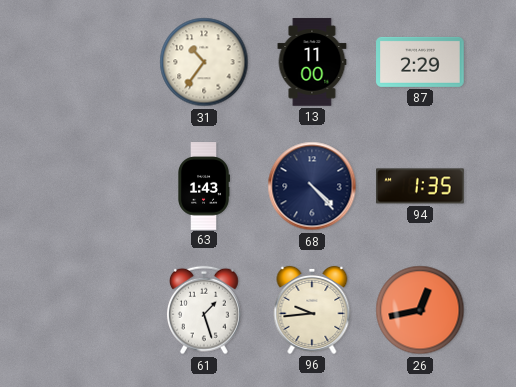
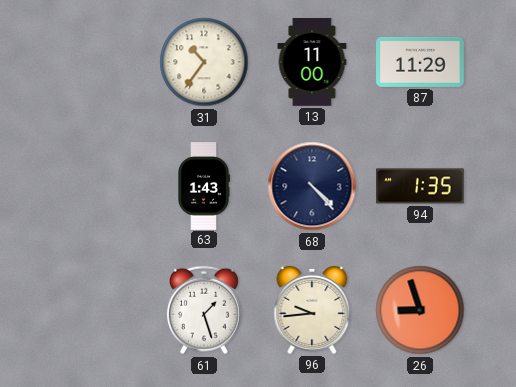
87: 2:29 -> 11:29
26: 12:43 -> 8:57
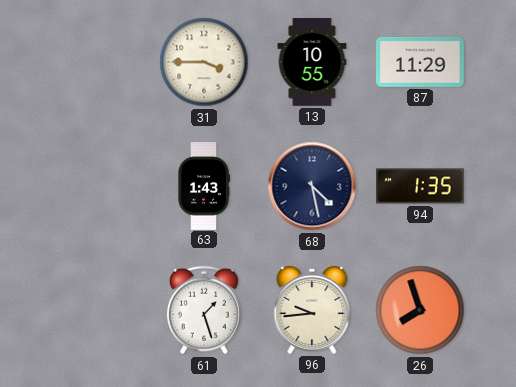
31: 10:36 -> 3:45
13: 11:00 -> 10:55
68: 4:23 -> 4:28
26: 8:57 -> 7:57
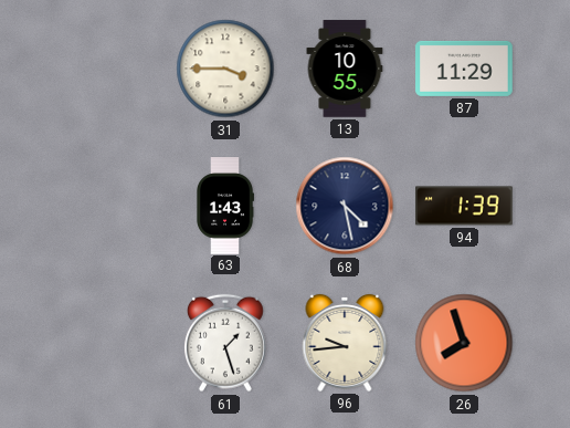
94: 1:35 -> 1:39
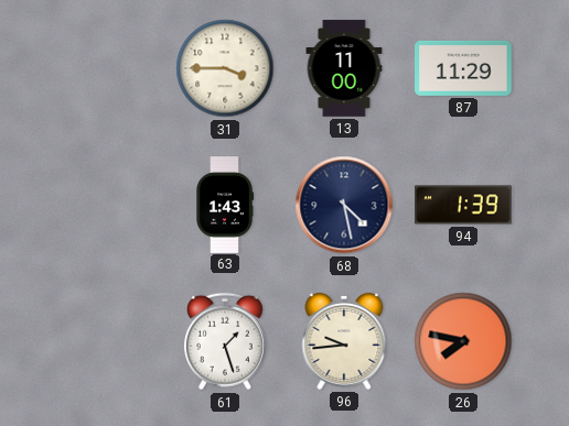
13: 10:55 -> 11:00
26: 7:57 -> 7:47
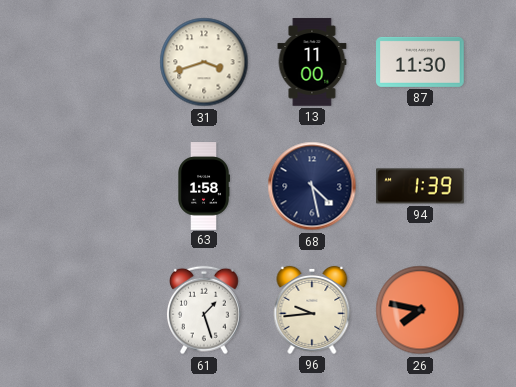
31: 3:45 -> 3:42
87: 11:29 -> 11:30
63: 1:43 -> 1:58
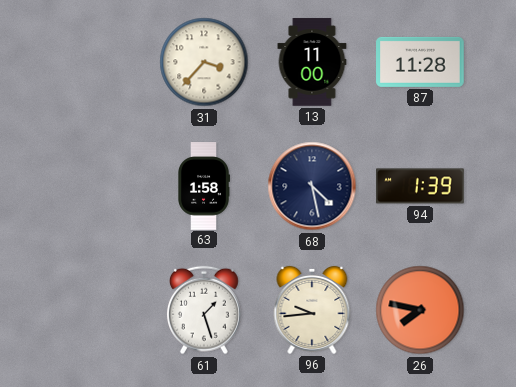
31: 3:42 -> 3:37
87: 11:30 -> 11:28
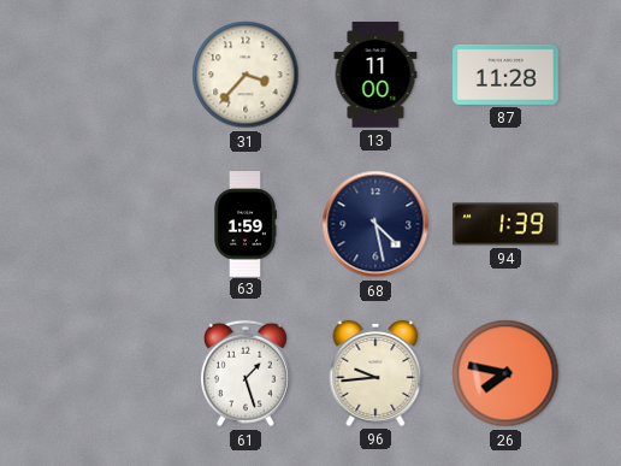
63: 1:58 -> 1:59
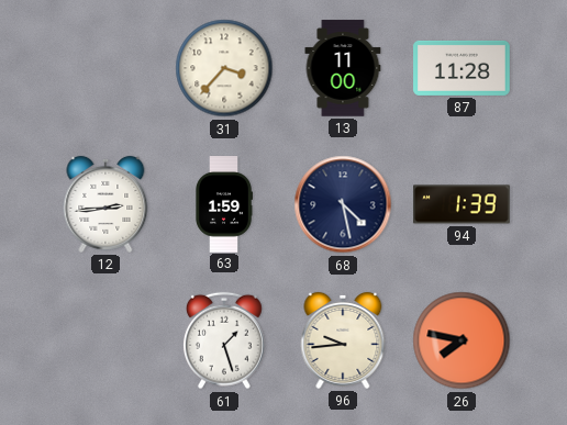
12: none -> 2:44
